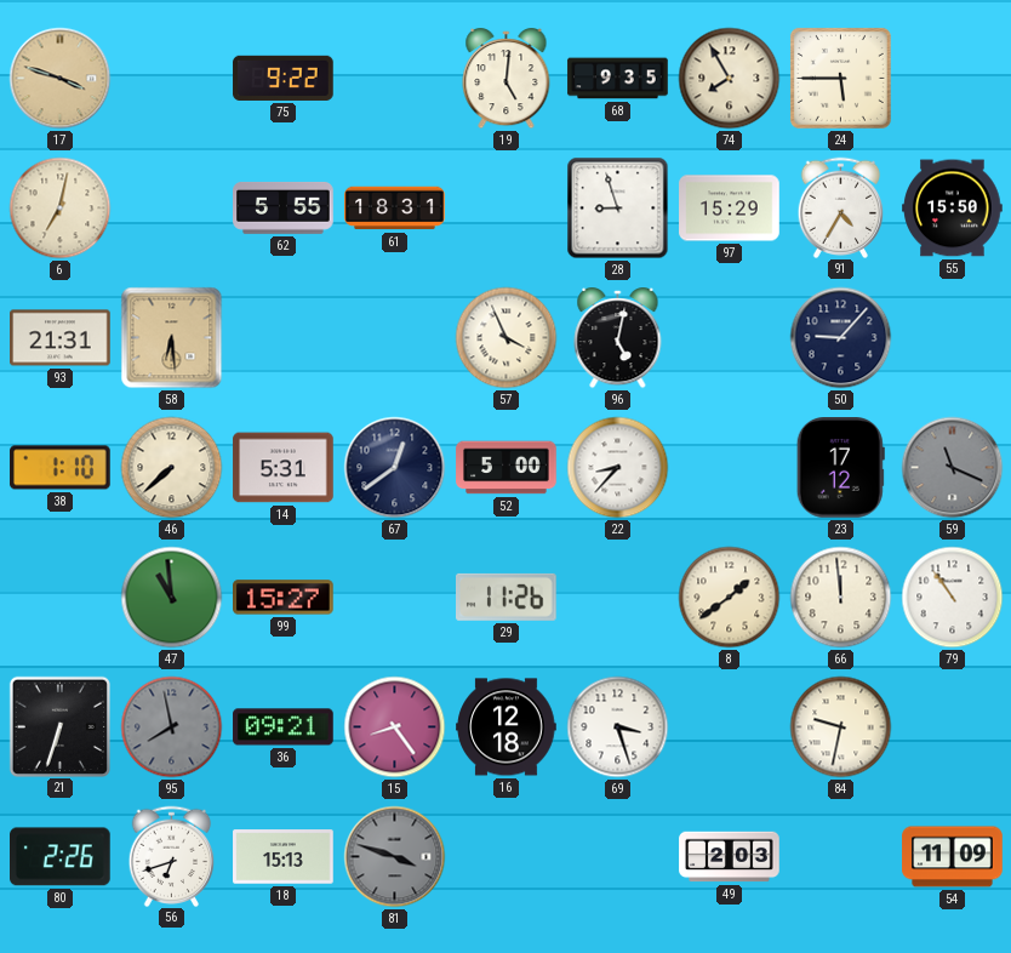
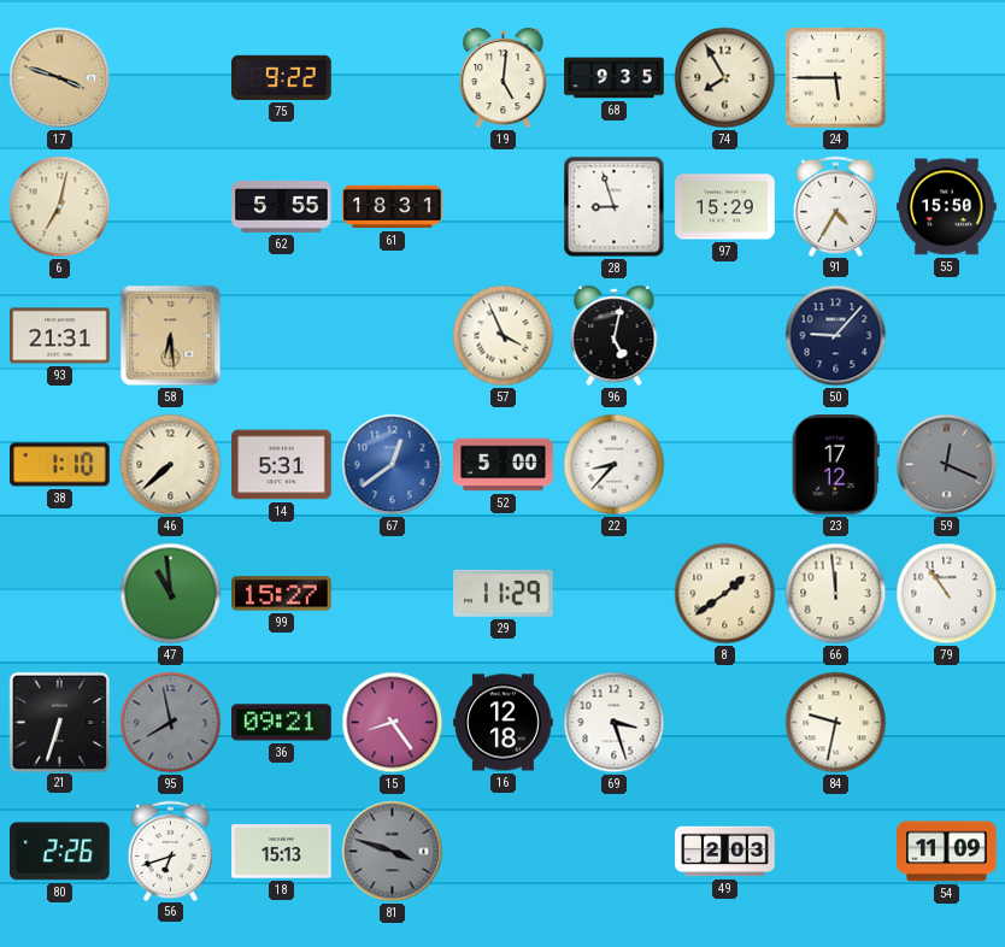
67 dial: navy -> blue
59: 11:19 -> 12:19
29: 11:26 -> 11:29
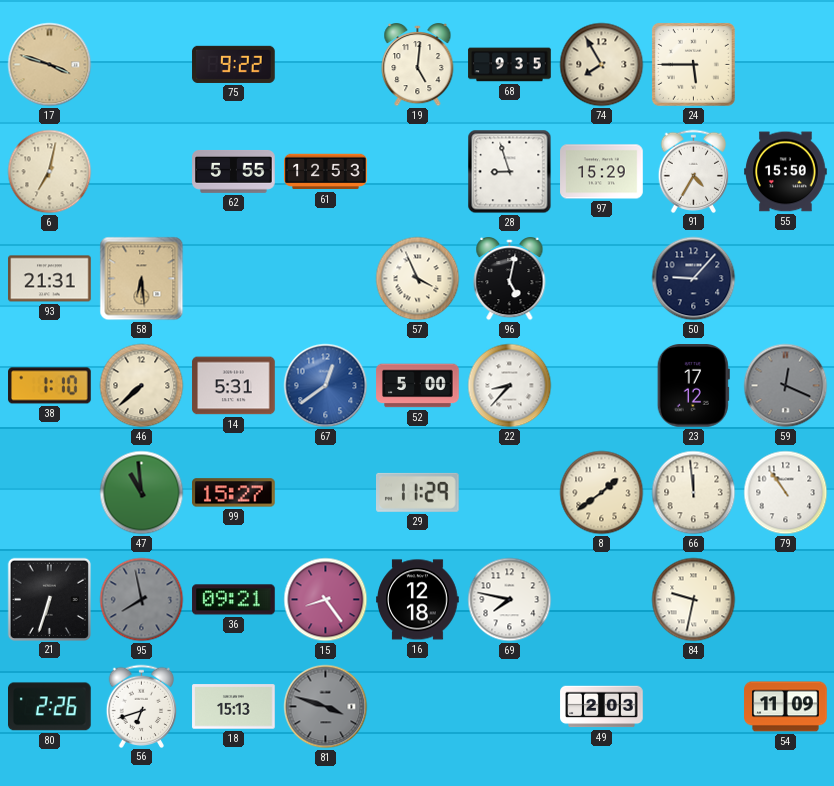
61: 18:31 -> 12:53
69: 3:27 -> 7:47
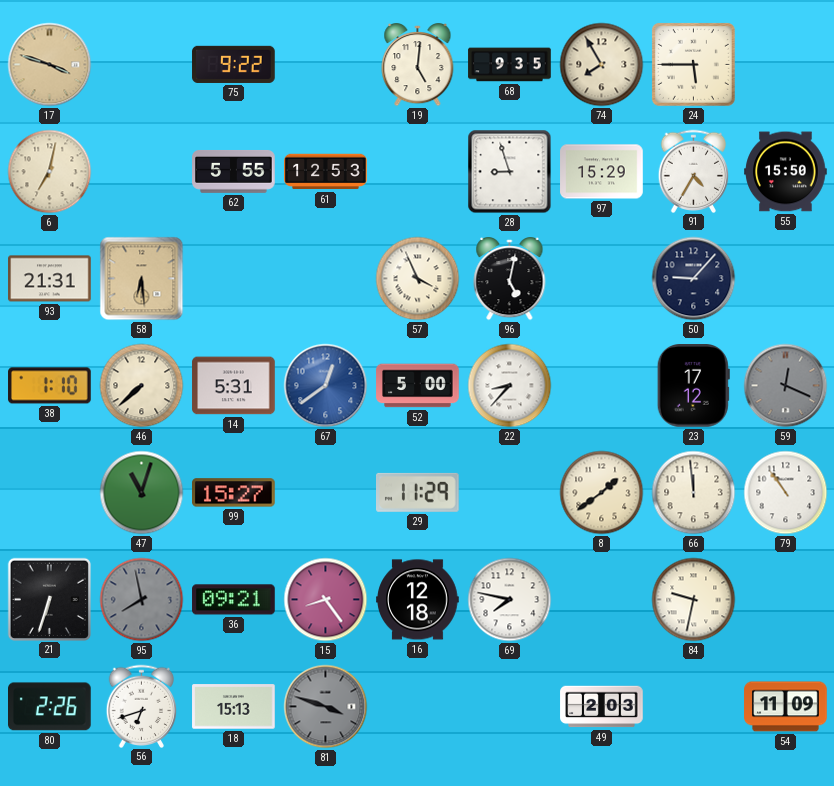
47: 10:59 -> 11:03
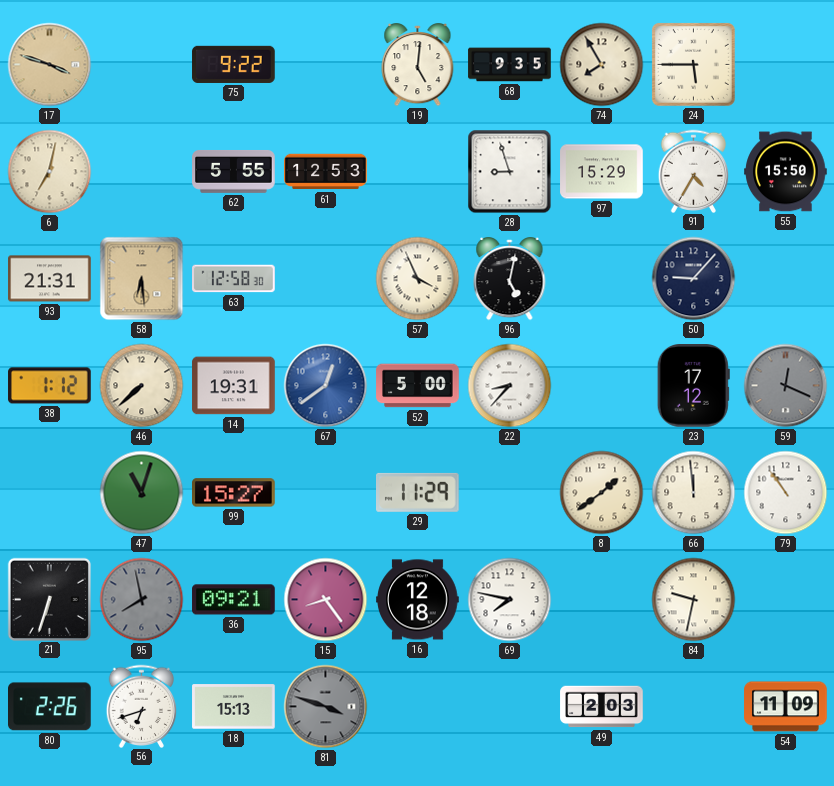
63: none -> 12:58
38: 1:10 -> 1:12
14: 5:31 -> 19:31
